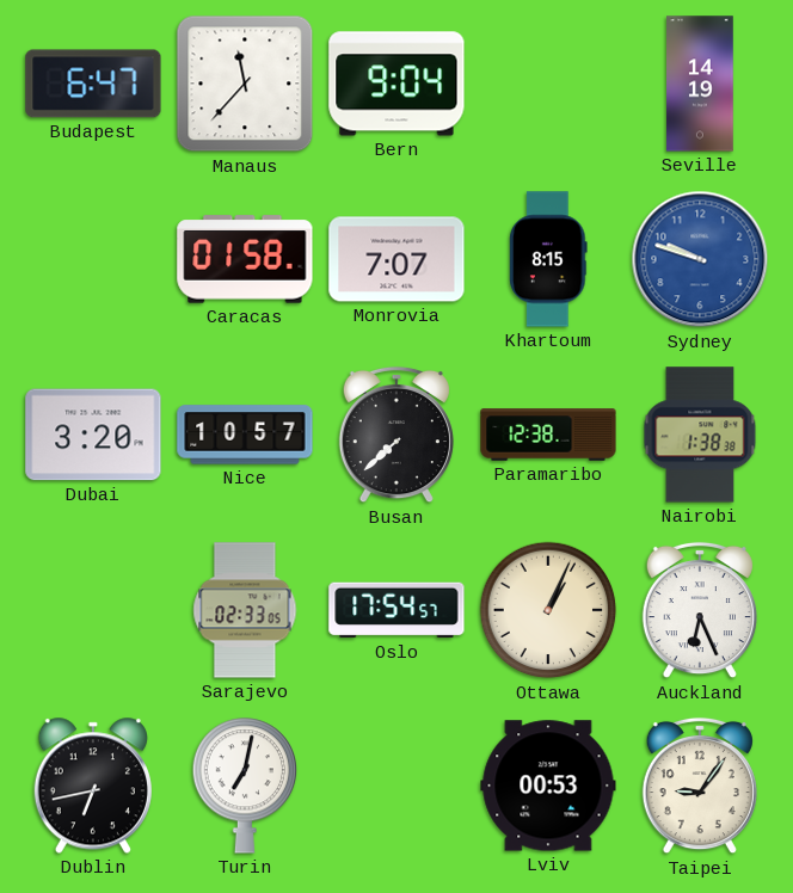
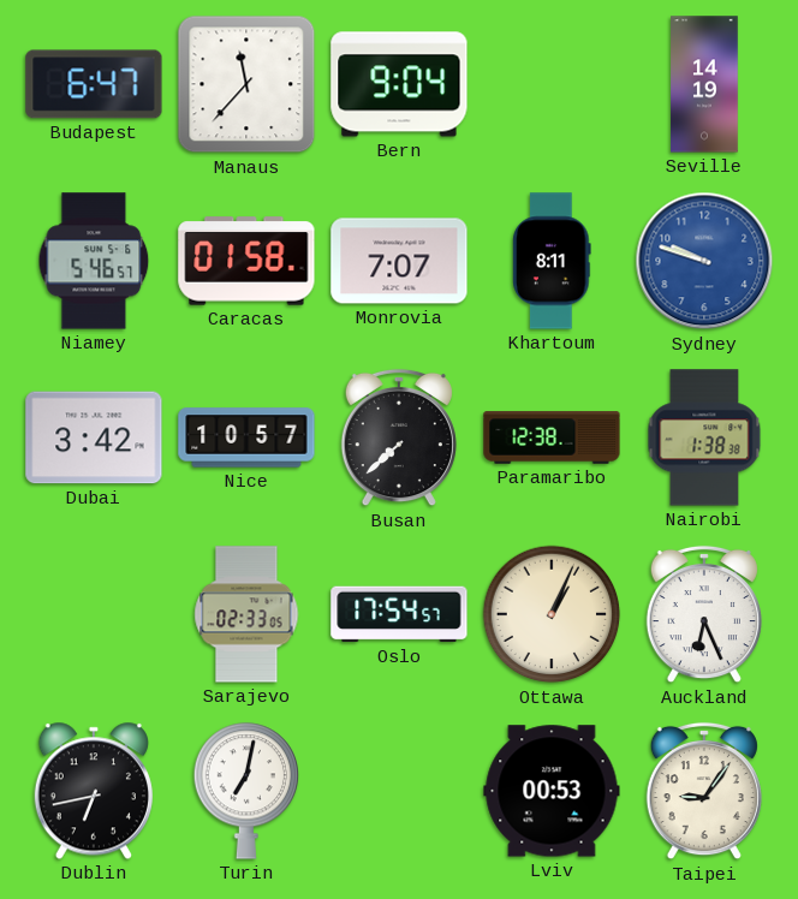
Niamey: none -> 5:46
Khartoum: 8:15 -> 8:11
Dubai: 3:20 -> 3:42
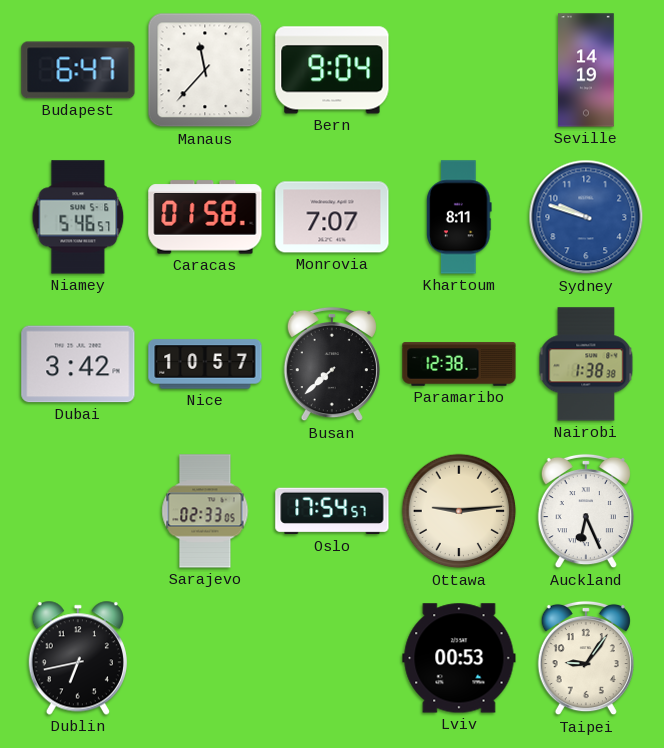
Ottawa: 1:04 -> 9:14
Turin: 7:02 -> none
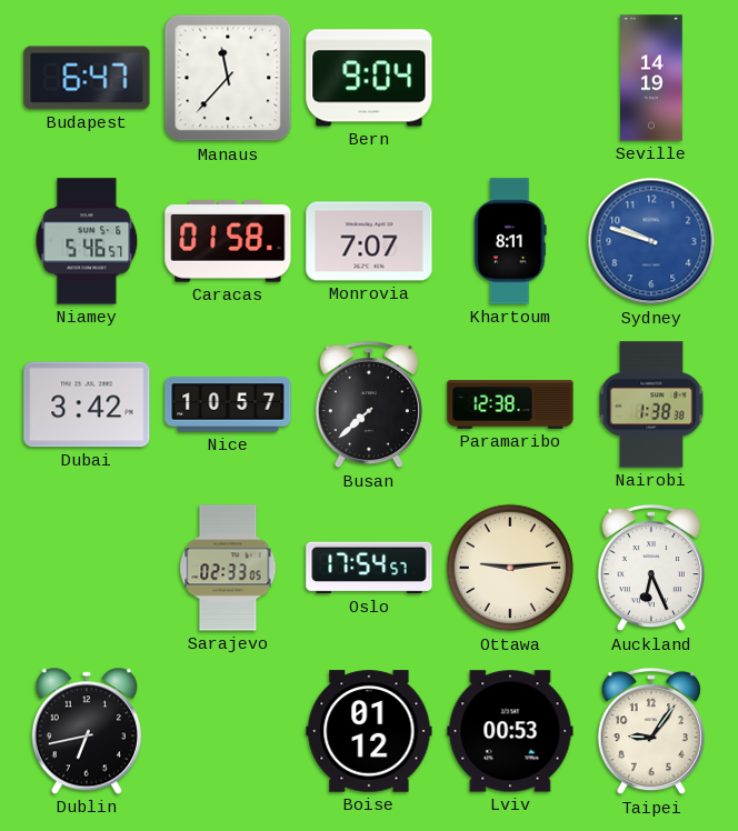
Boise: none -> 01:12
